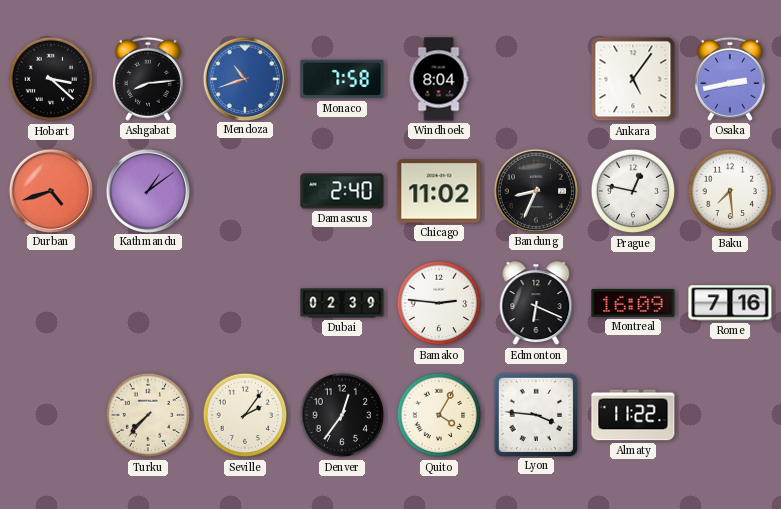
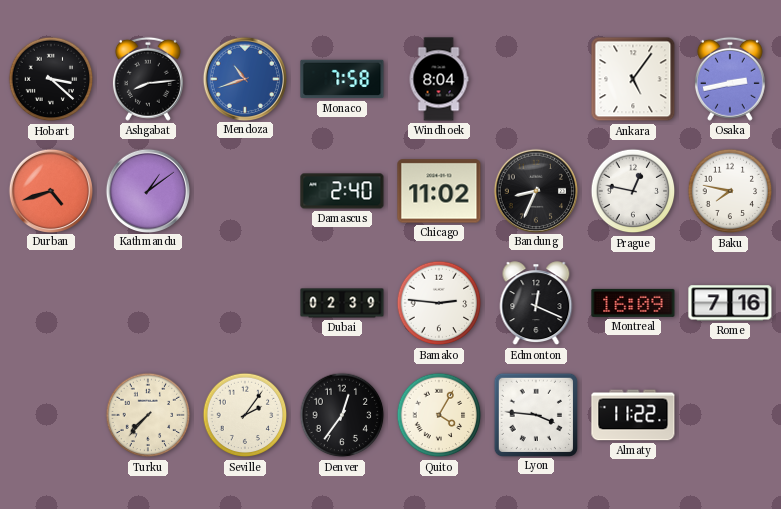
Baku: 7:29 -> 7:47
Edmonton: 6:19 -> 12:19
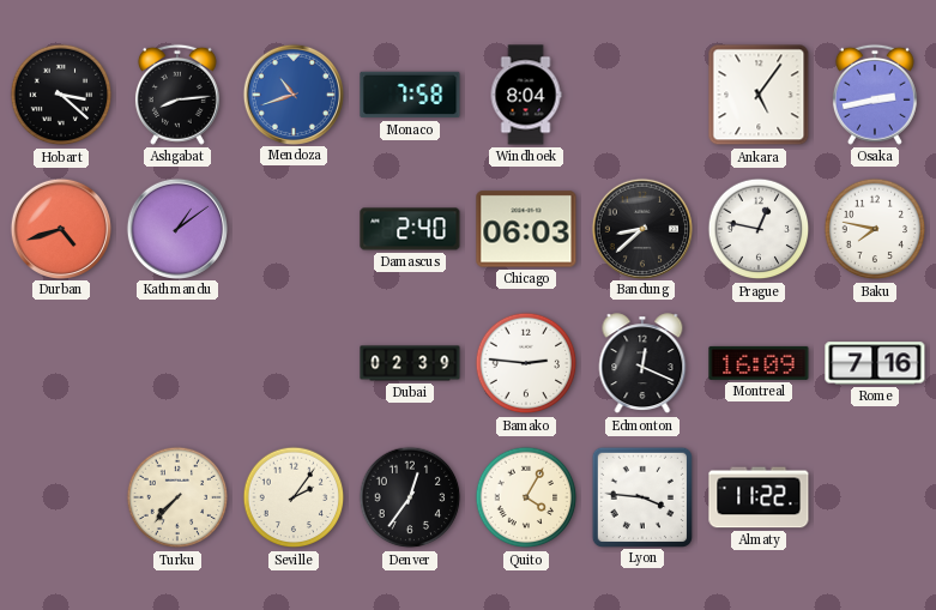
Chicago: 11:02 -> 06:03
Bandung: 8:34 -> 8:38
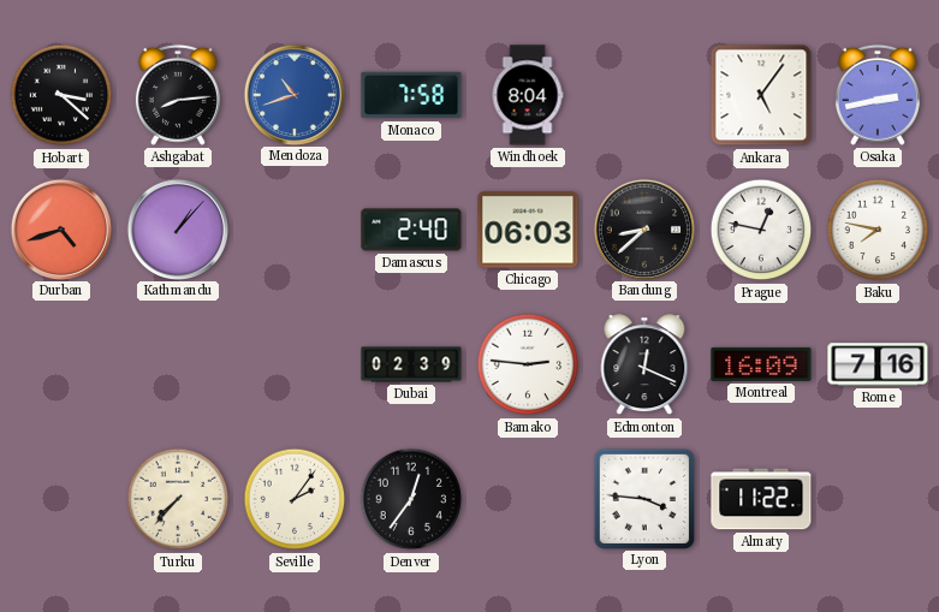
Kathmandu: 1:09 -> 1:07
Quito: 4:05 -> none
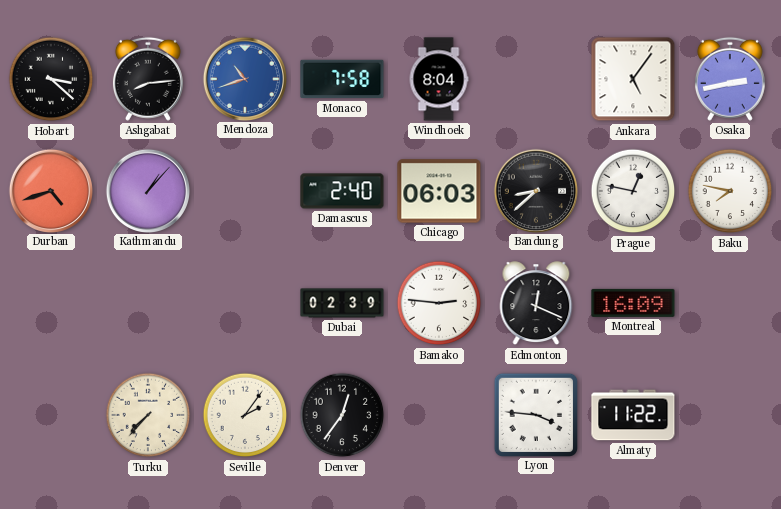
Rome: 7:16 -> none
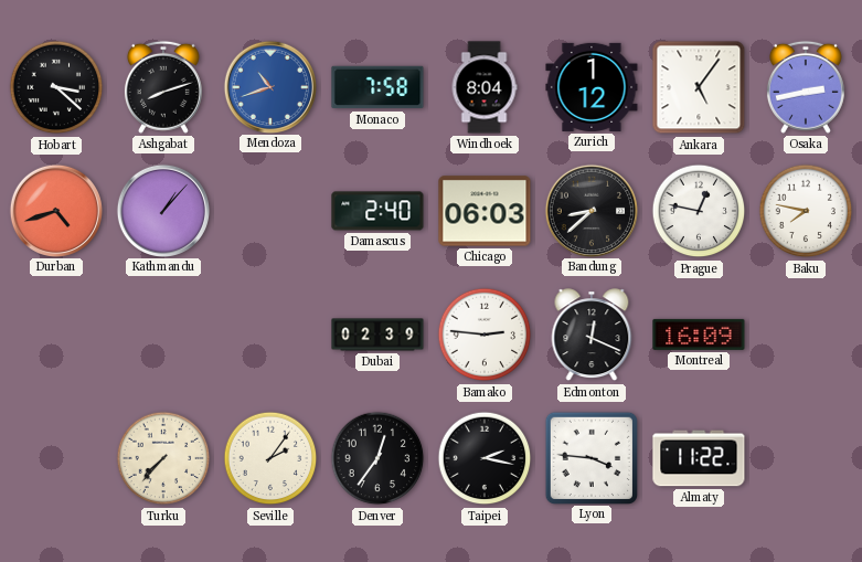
Ashgabat: 8:14 -> 8:12
Zurich: none -> 1:12
Taipei: none -> 2:17
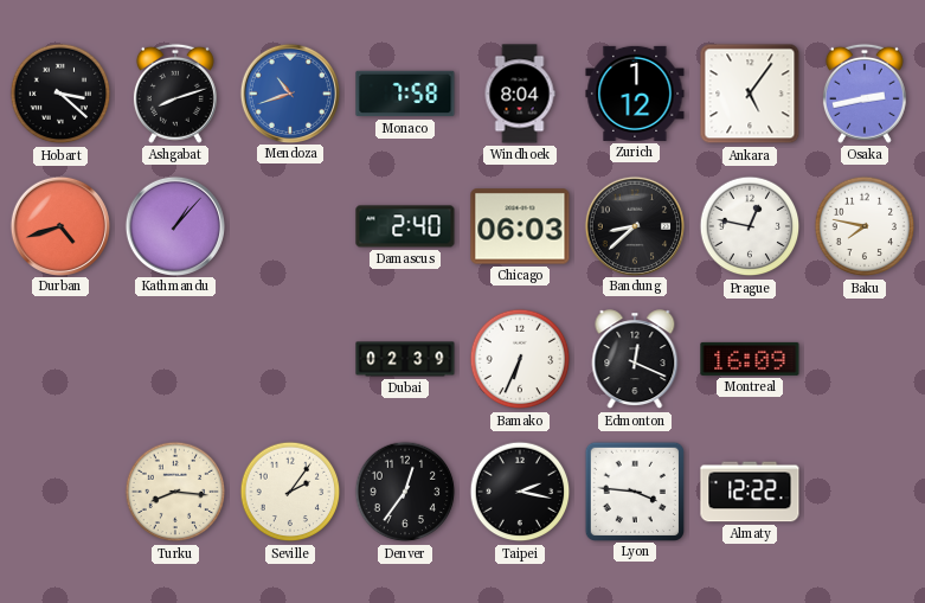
Bamako: 2:46 -> 6:34
Turku: 7:37 -> 8:16
Almaty: 11:22 -> 12:22
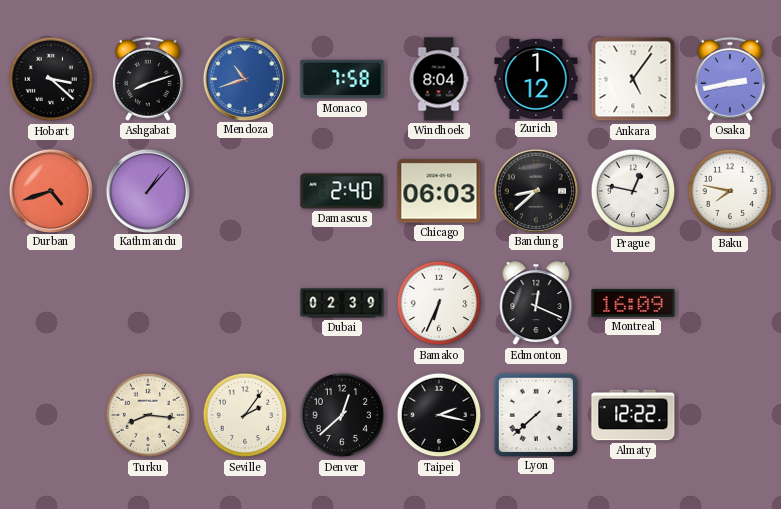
Denver: 12:36 -> 12:38
Lyon: 3:46 -> 7:38
